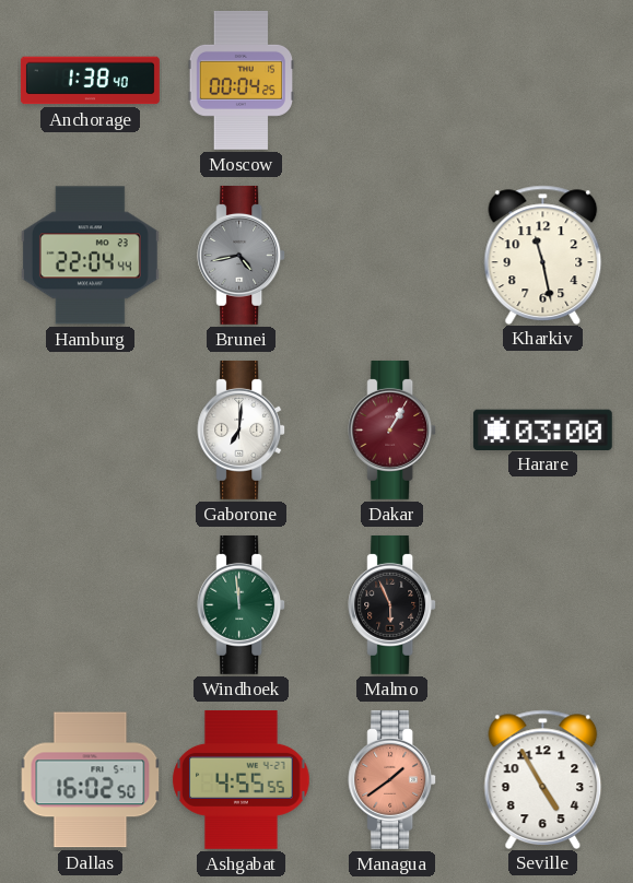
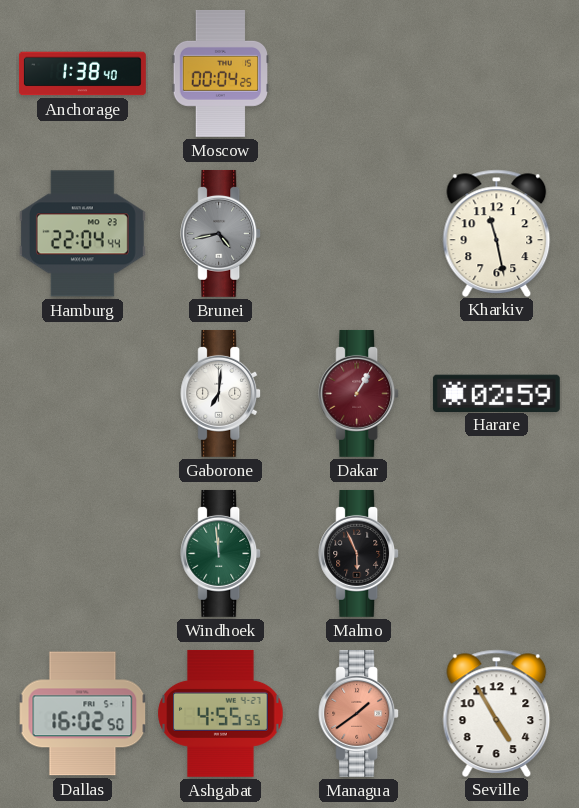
Harare: 03:00 -> 02:59
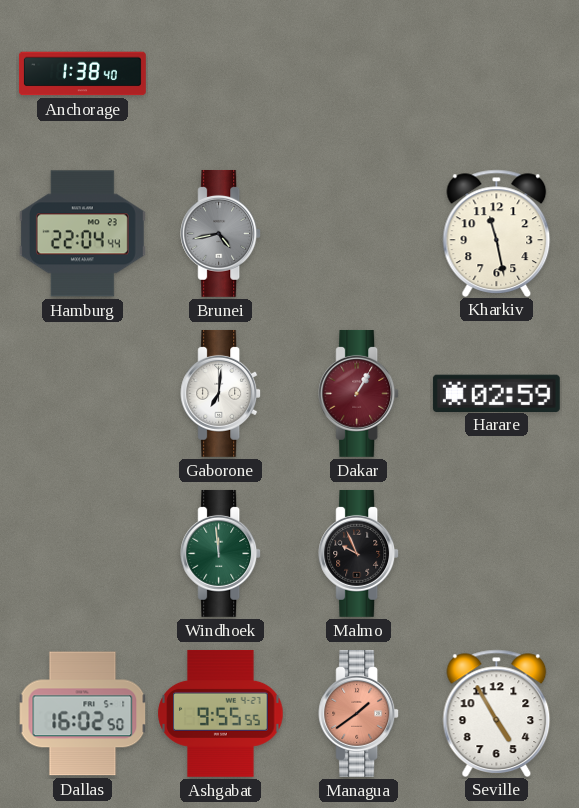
Moscow: 00:04 -> none
Malmo: 5:56 -> 9:56
Ashgabat: 4:55 -> 9:55
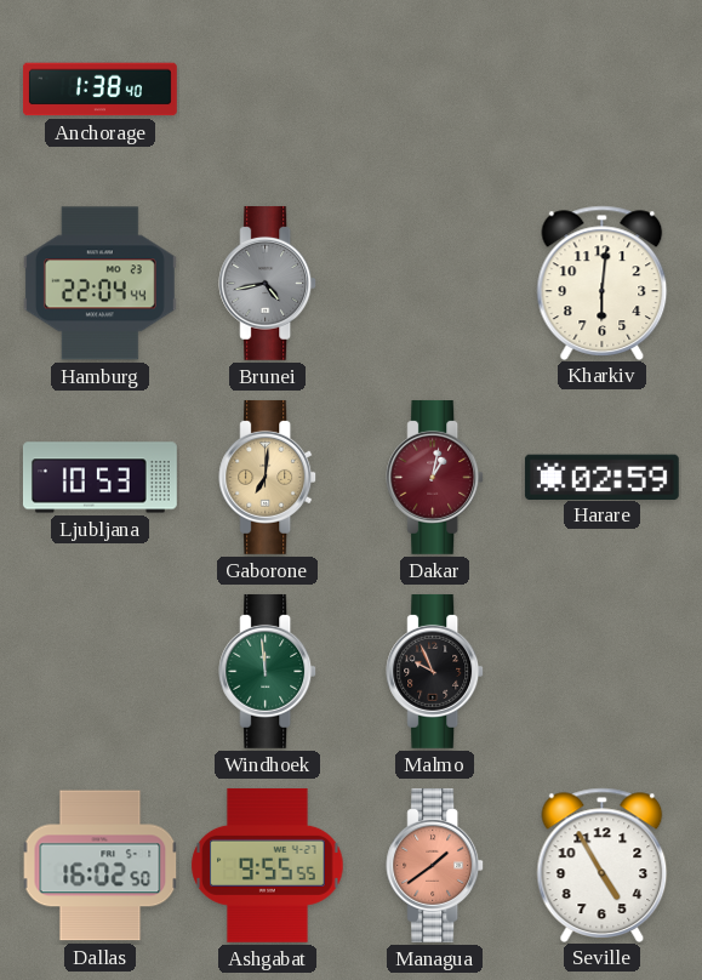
Kharkiv: 11:28 -> 6:01
Ljubljana: none -> 10:53
Gaborone dial: white -> champagne
Dakar: 1:05 -> 1:02
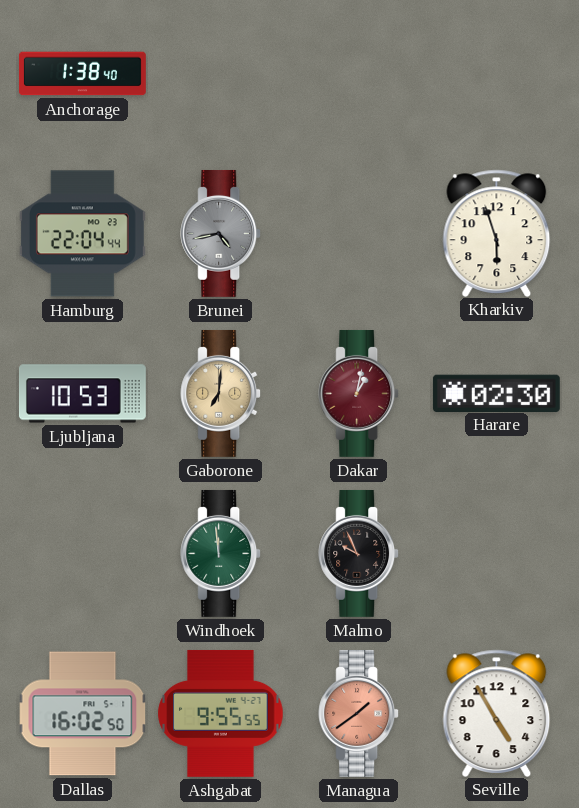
Kharkiv: 6:01 -> 5:57
Harare: 02:59 -> 02:30
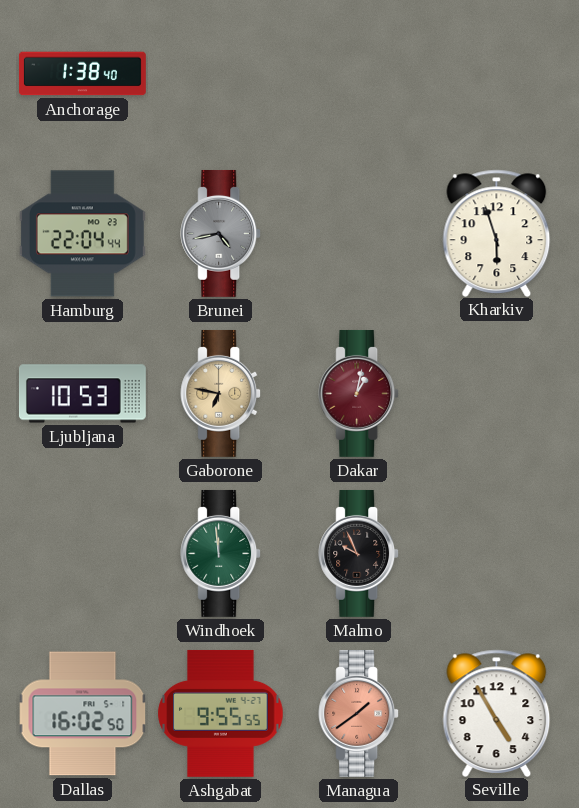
Gaborone: 7:01 -> 6:47
Harare: 02:30 -> none
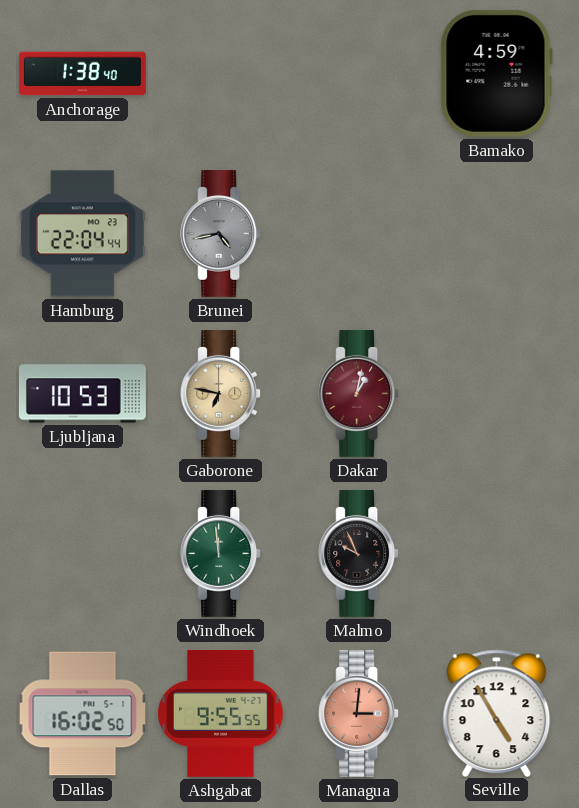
Bamako: none -> 4:59
Kharkiv: 5:57 -> none
Managua: 1:39 -> 3:01
